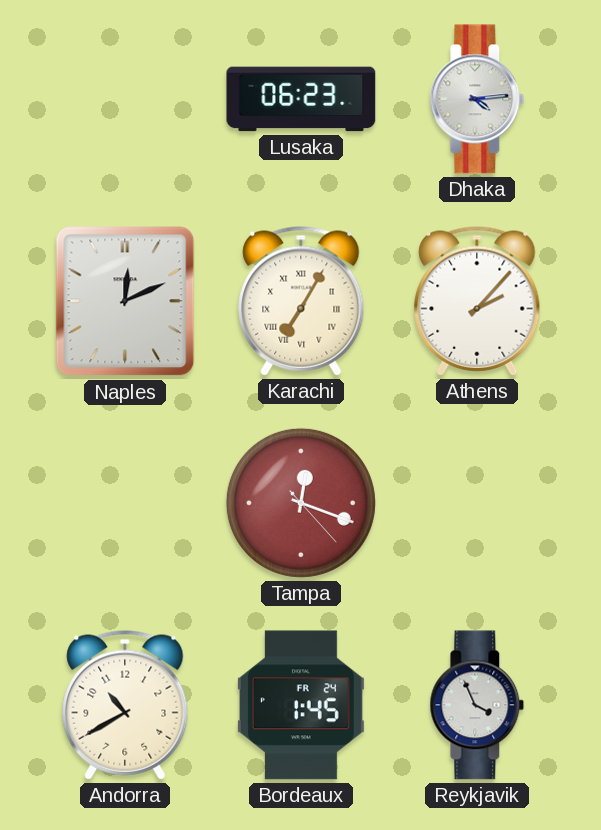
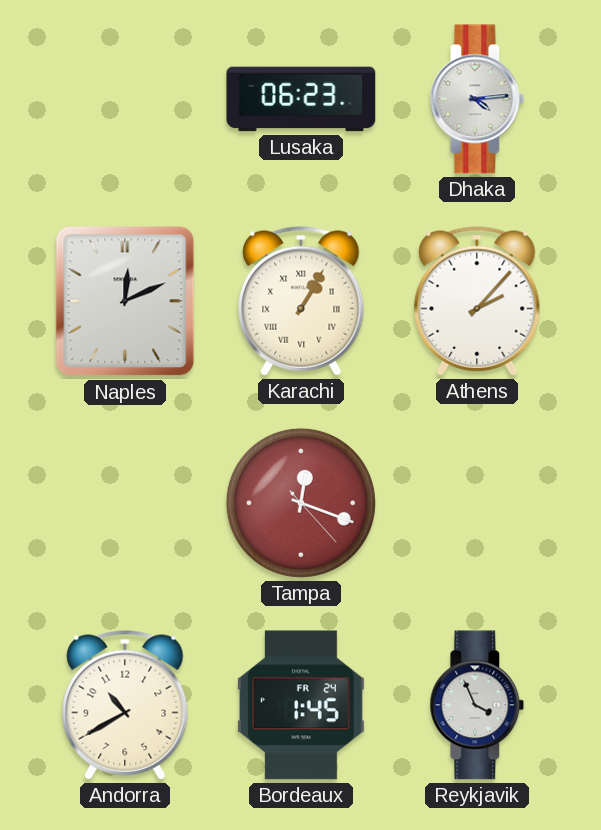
Karachi: 7:05 -> 1:05
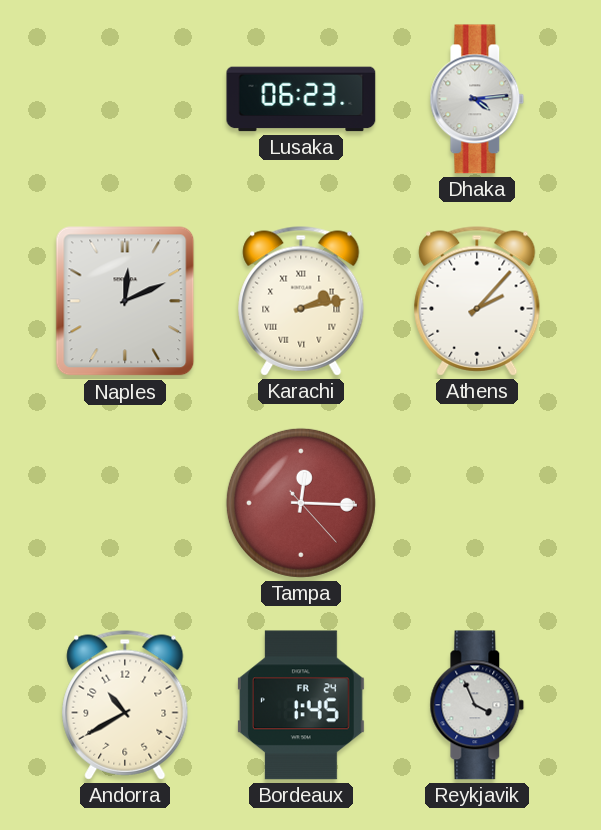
Karachi: 1:05 -> 2:13
Tampa: 12:18 -> 12:15
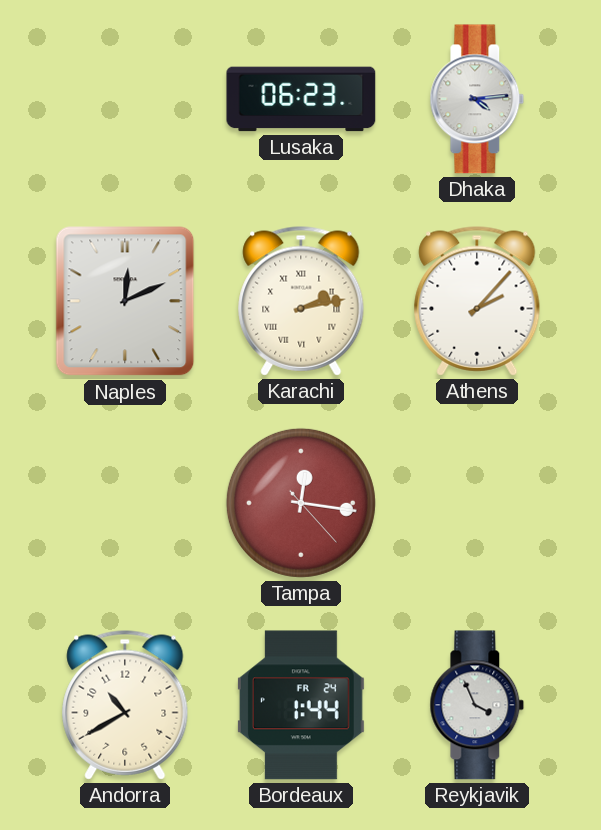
Tampa: 12:15 -> 12:16
Bordeaux: 1:45 -> 1:44
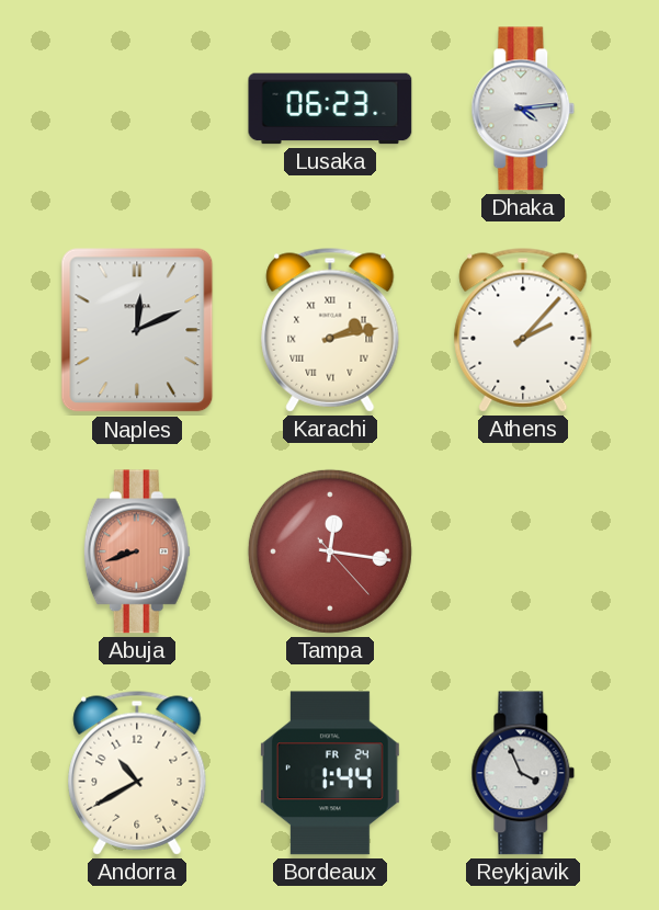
Abuja: none -> 8:42
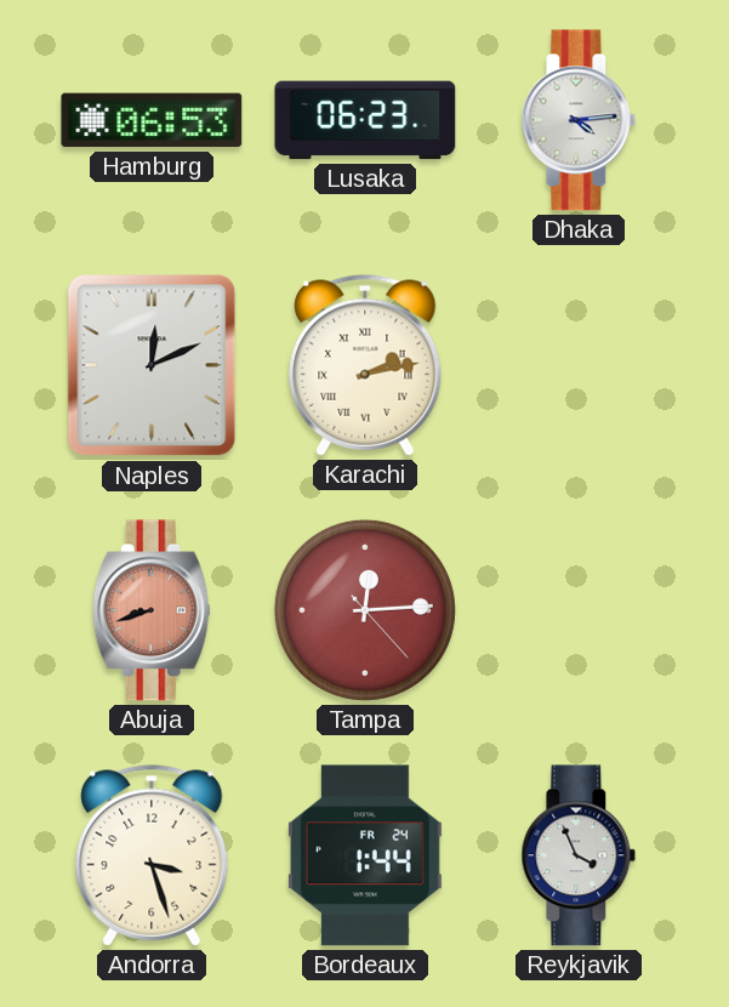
Hamburg: none -> 06:53
Athens: 2:07 -> none
Tampa: 12:16 -> 12:14
Andorra: 10:40 -> 3:27
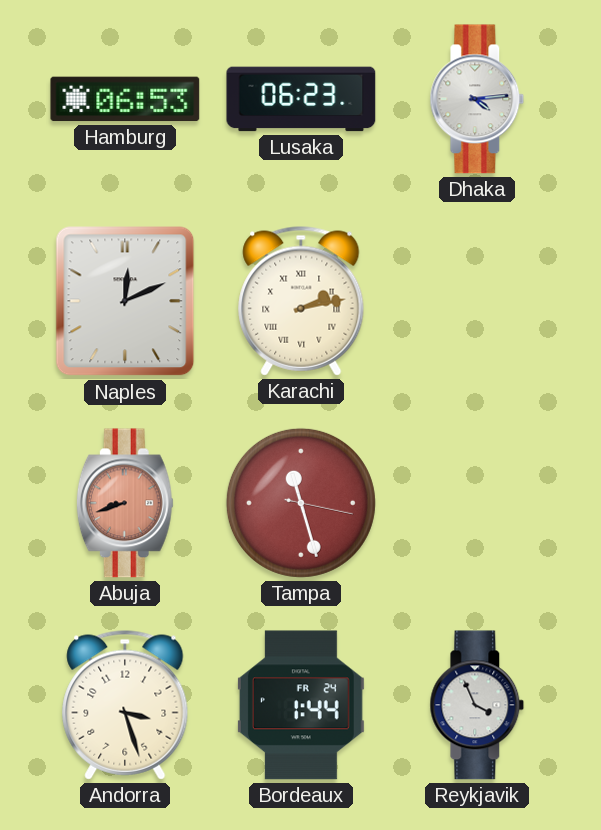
Tampa: 12:14 -> 11:27
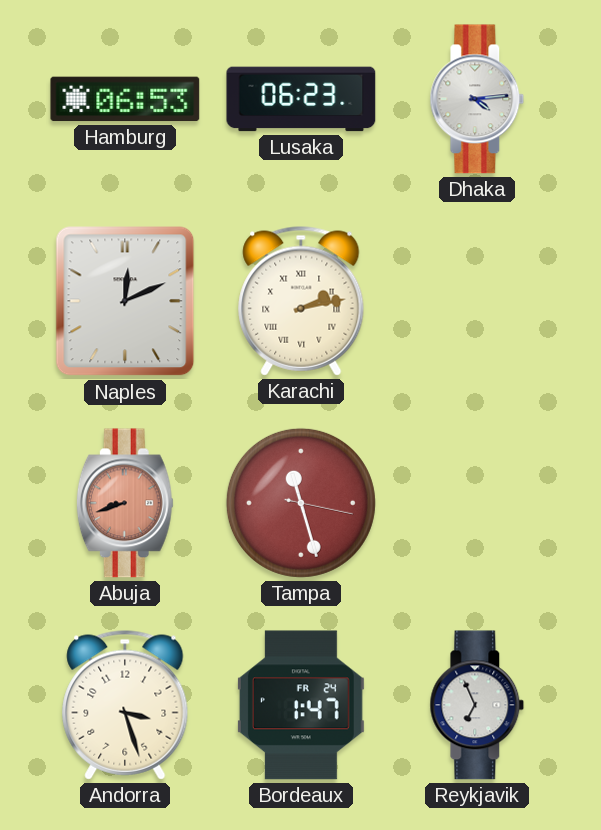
Bordeaux: 1:44 -> 1:47
Reykjavik: 3:56 -> 6:56
